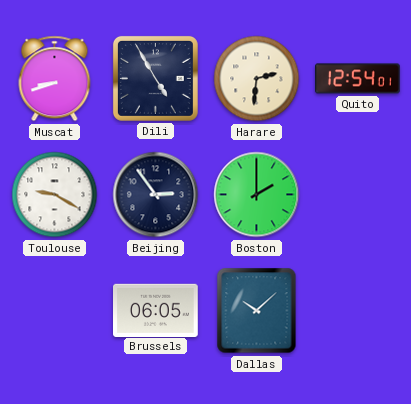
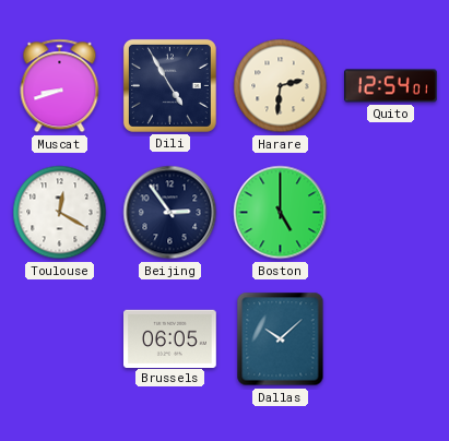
Toulouse: 9:20 -> 12:20
Boston: 2:00 -> 5:00
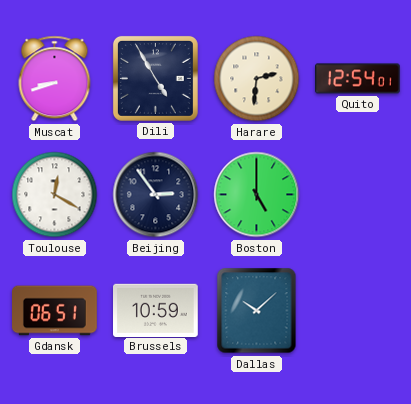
Gdansk: none -> 06:51
Brussels: 06:05 -> 10:59
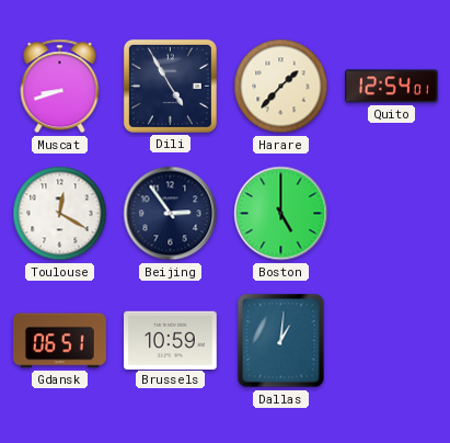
Harare: 2:31 -> 1:37
Dallas: 10:08 -> 1:01
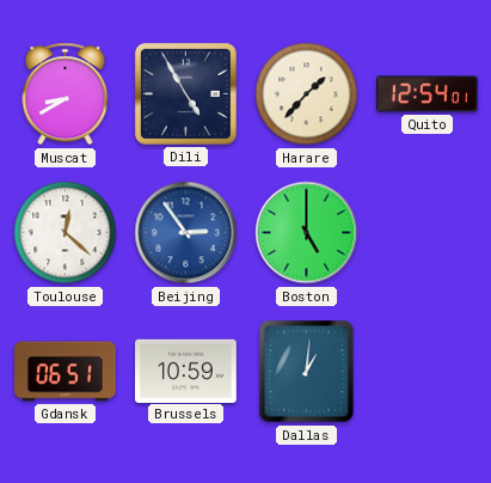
Muscat: 8:42 -> 8:40
Toulouse: 12:20 -> 12:22
Beijing dial: navy -> blue
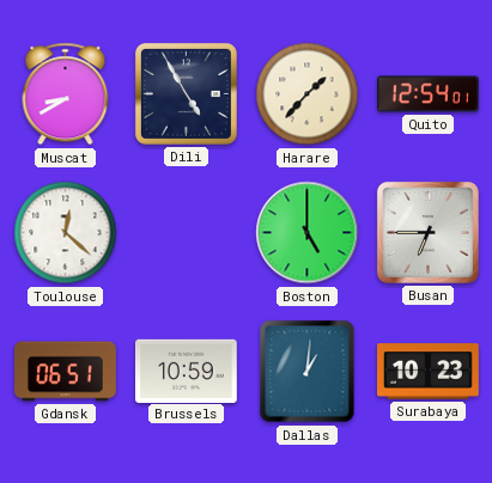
Beijing: 2:54 -> none
Busan: none -> 6:45
Surabaya: none -> 10:23
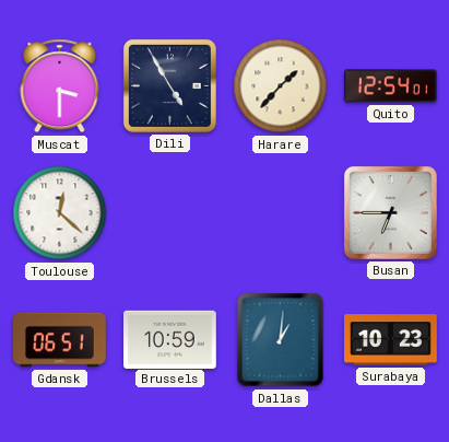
Muscat: 8:40 -> 3:30
Boston: 5:00 -> none
